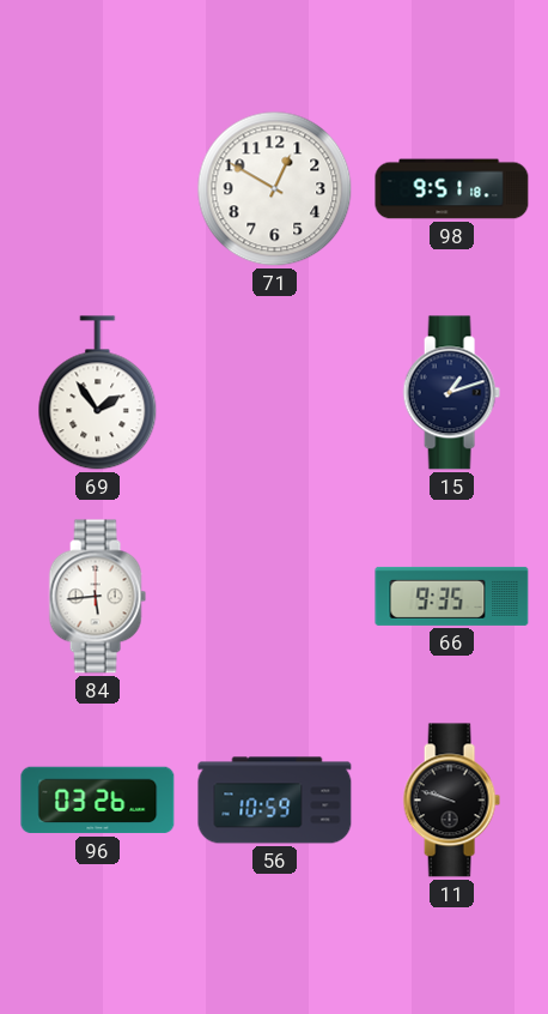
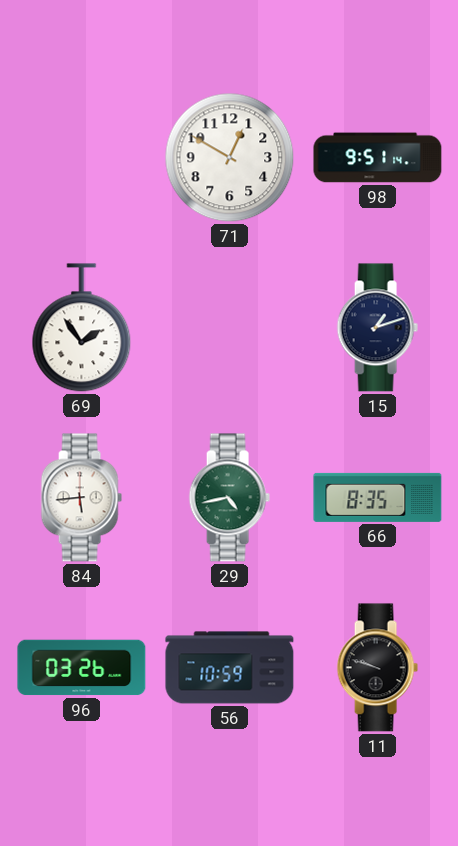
98: 9:51:18 -> 9:51:14
29: none -> 4:43
66: 9:35 -> 8:35
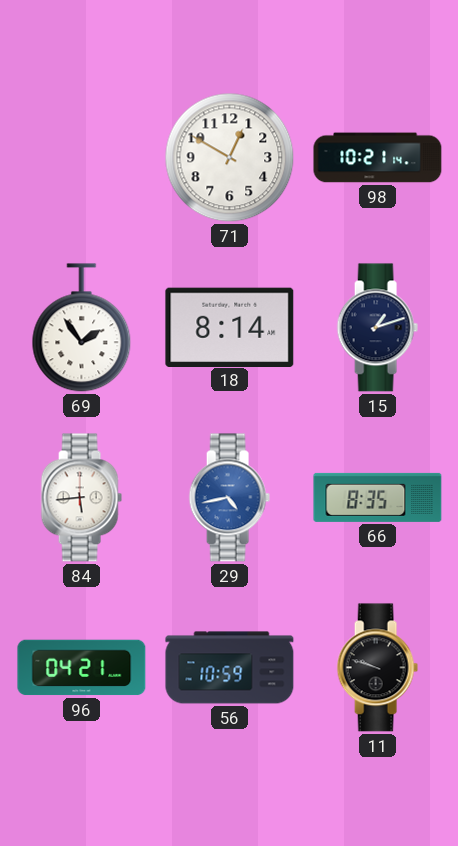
98: 9:51 -> 10:21
18: none -> 8:14
29 dial: green -> blue
96: 03:26 -> 04:21
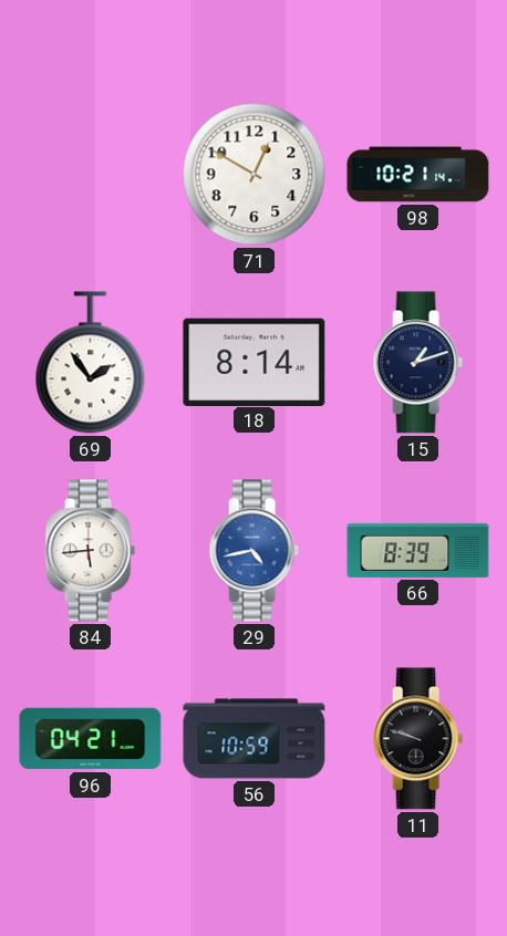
66: 8:35 -> 8:39
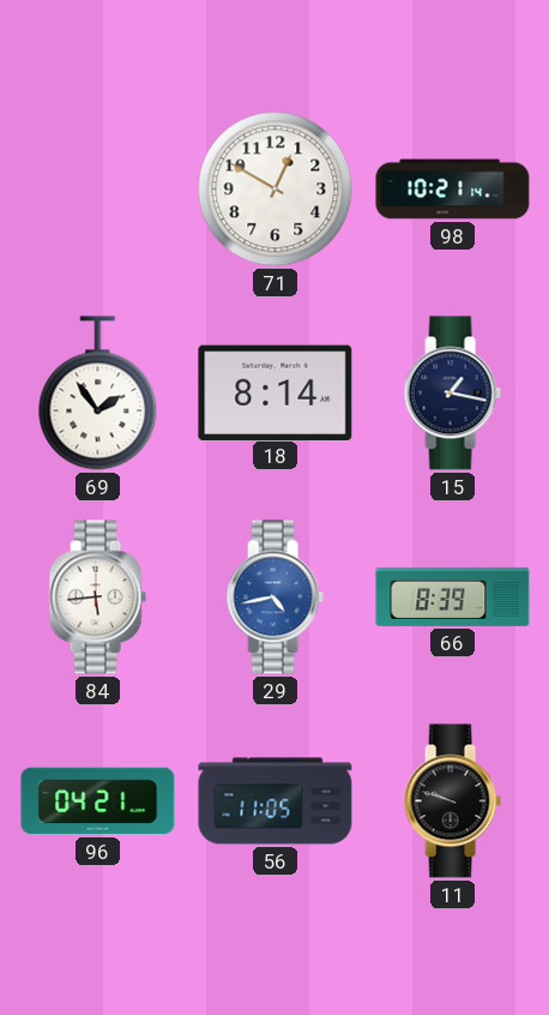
15: 1:12 -> 1:17
56: 10:59 -> 11:05
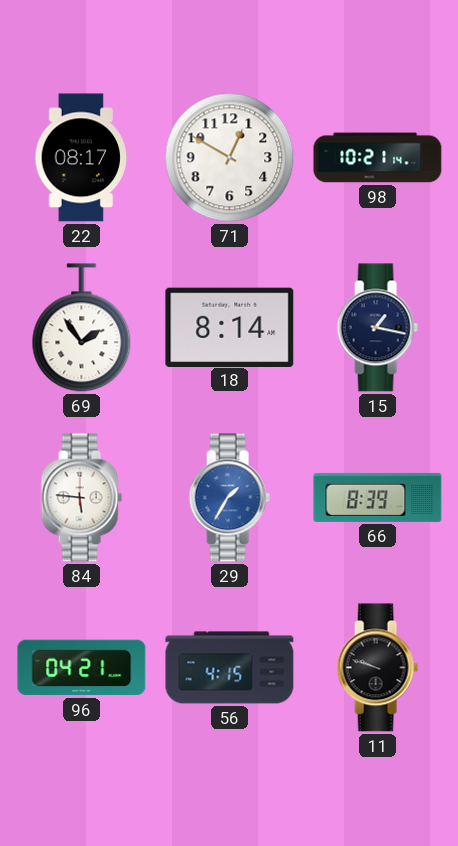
22: none -> 08:17
84: 5:44 -> 5:46
29: 4:43 -> 1:35
56: 11:05 -> 4:15
